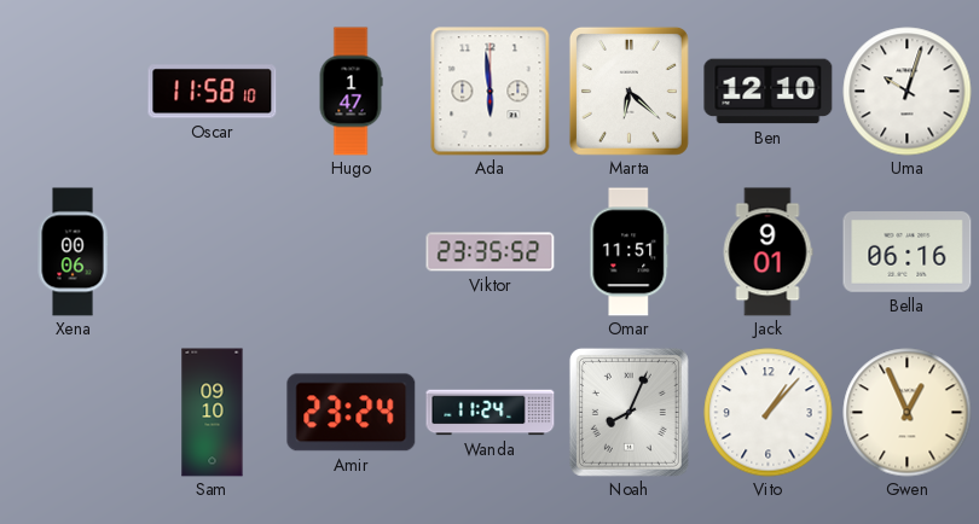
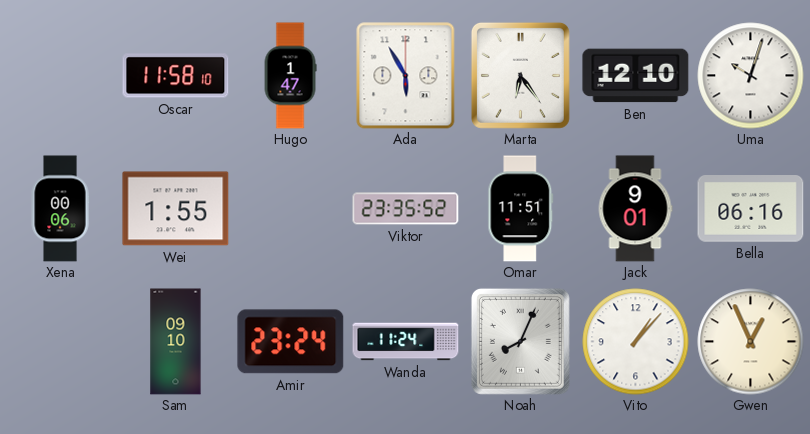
Ada: 5:59 -> 5:55
Marta: 6:22 -> 6:24
Wei: none -> 1:55
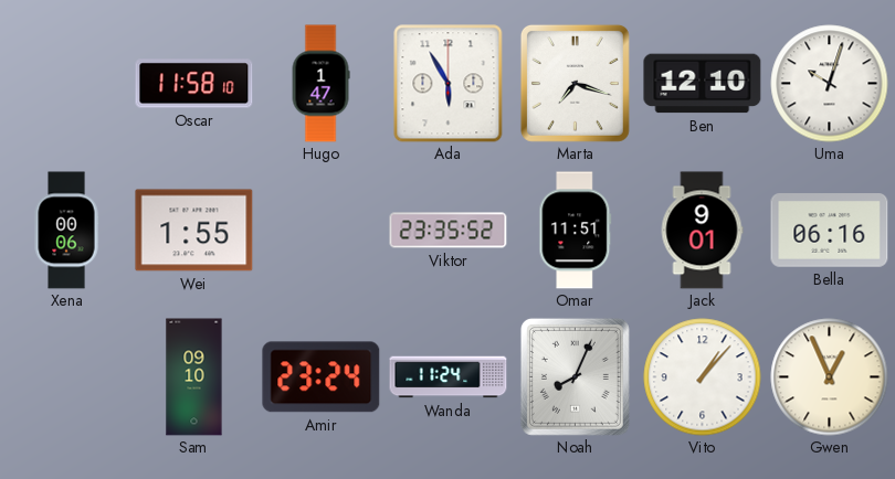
Marta: 6:24 -> 7:18
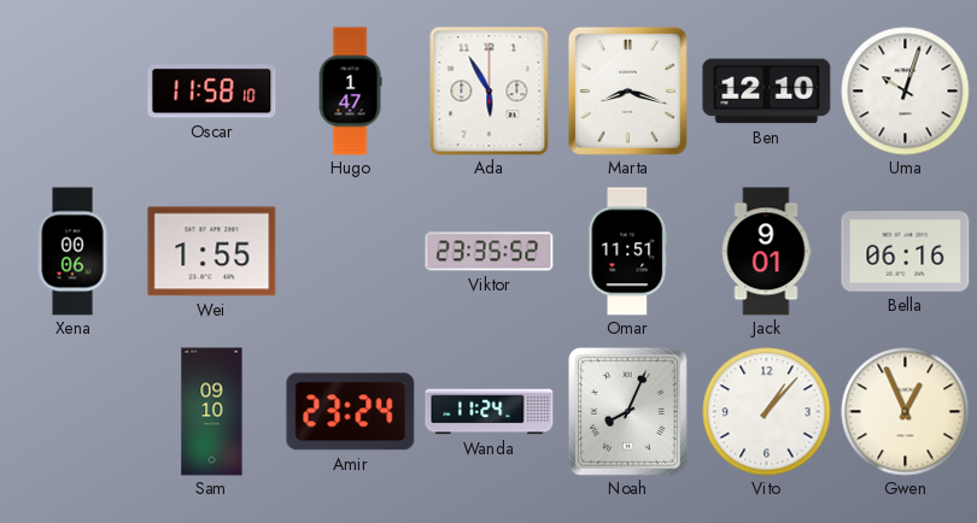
Marta: 7:18 -> 8:18
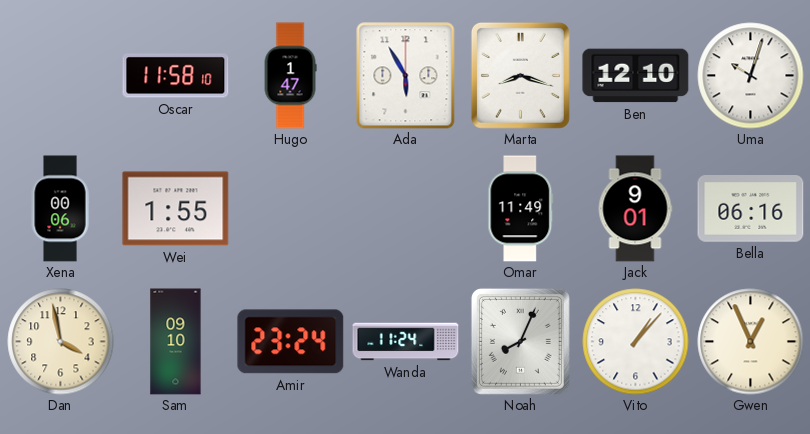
Viktor: 23:35 -> none
Omar: 11:51 -> 11:49
Dan: none -> 3:58
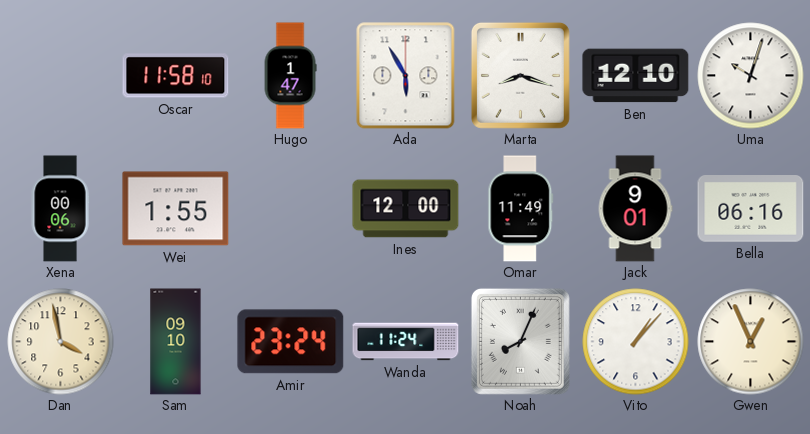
Ines: none -> 12:00
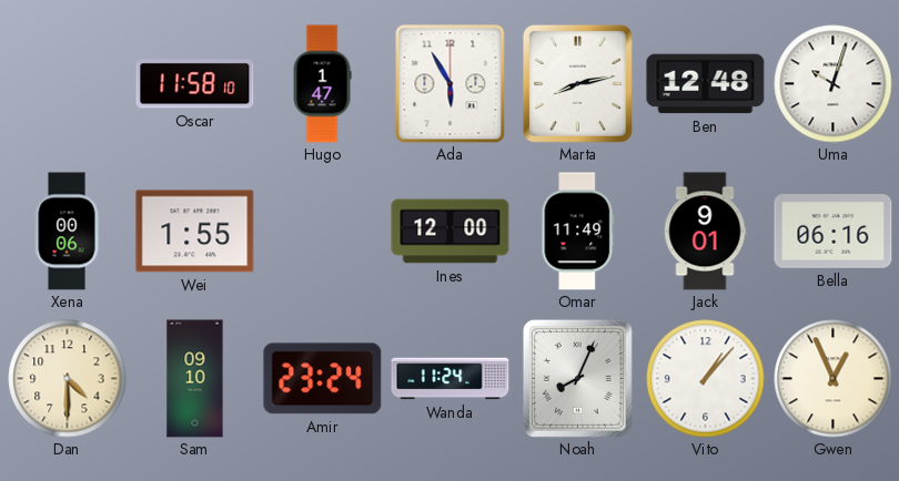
Marta: 8:18 -> 8:13
Ben: 12:10 -> 12:48
Dan: 3:58 -> 4:30
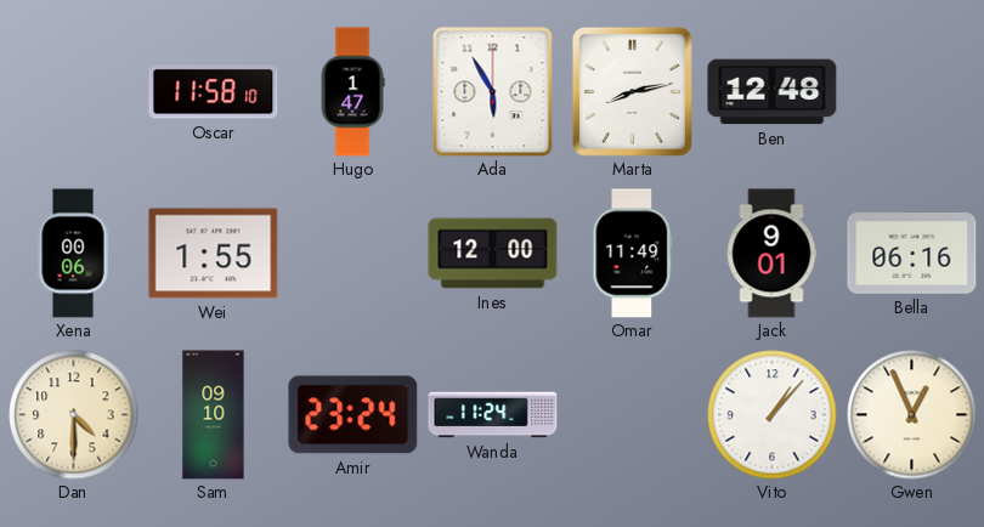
Uma: 10:03 -> none
Noah: 8:04 -> none
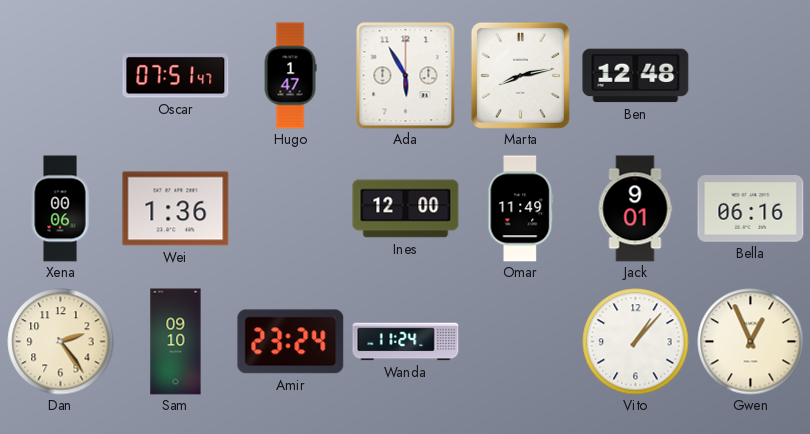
Oscar: 11:58 -> 07:51
Wei: 1:55 -> 1:36
Dan: 4:30 -> 2:24
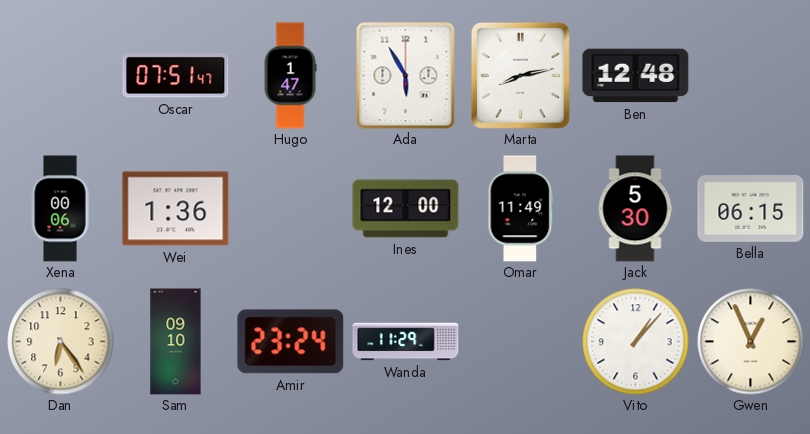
Jack: 9:01 -> 5:30
Bella: 06:16 -> 06:15
Dan: 2:24 -> 6:24
Wanda: 11:24 -> 11:29
